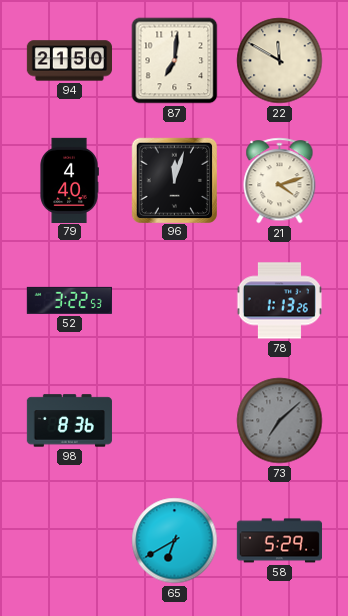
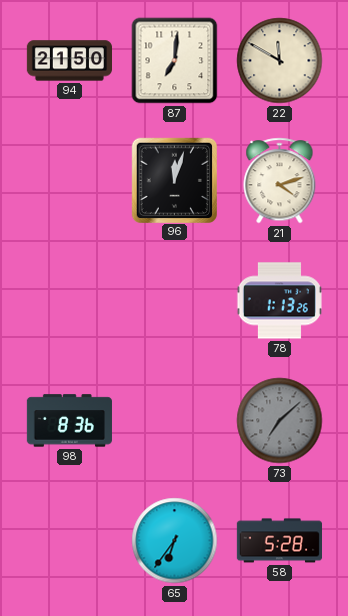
79: 4:40 -> none
52: 3:22 -> none
65: 6:40 -> 6:36
58: 5:29 -> 5:28
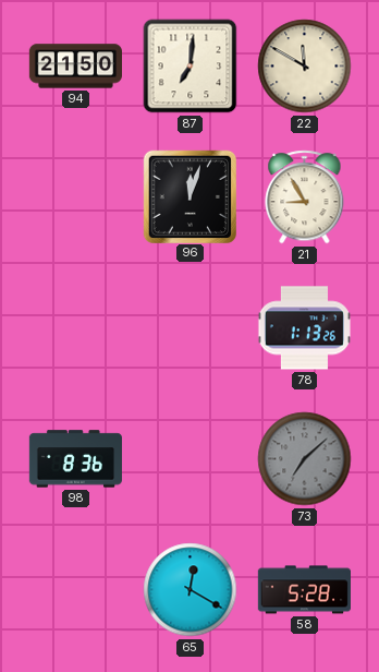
21: 4:12 -> 8:55
65: 6:36 -> 12:20
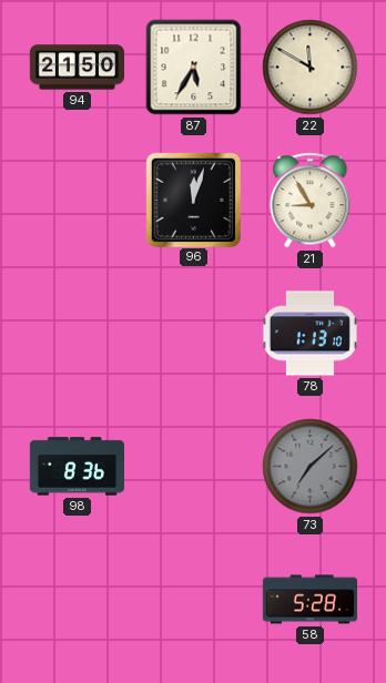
87: 7:01 -> 5:35
78: 1:13:26 -> 1:13:10
65: 12:20 -> none
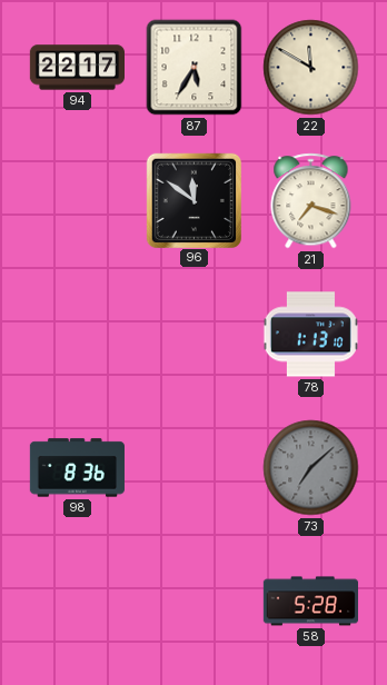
94: 21:50 -> 22:17
96: 12:03 -> 11:51
21: 8:55 -> 7:18
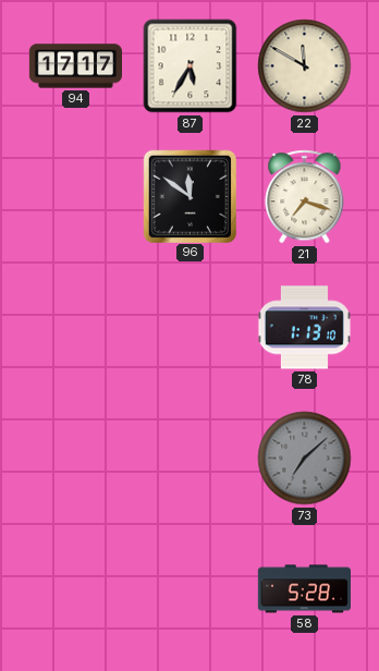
94: 22:17 -> 17:17
98: 8:36 -> none
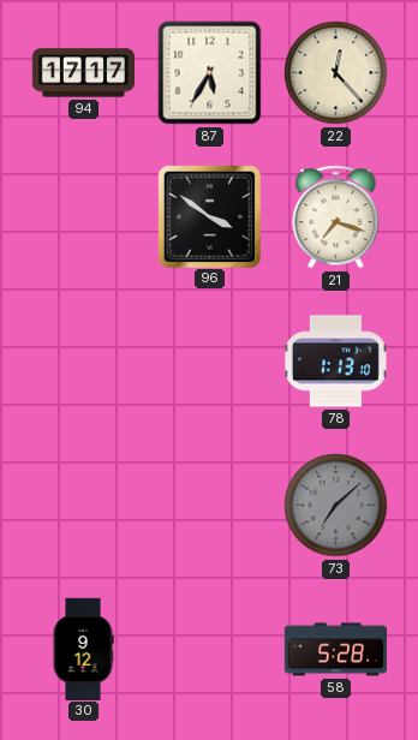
22: 11:50 -> 12:23
96: 11:51 -> 3:51
30: none -> 9:12
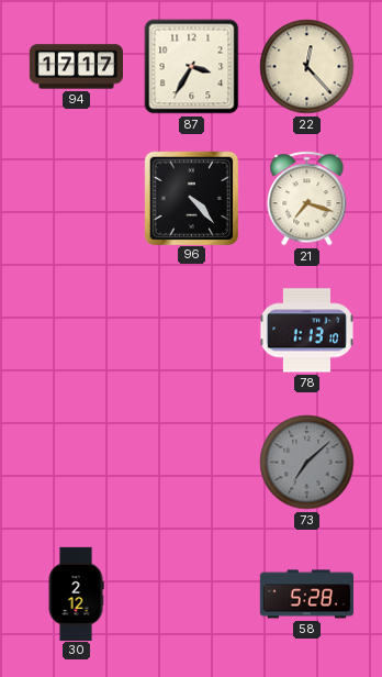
87: 5:35 -> 3:35
96: 3:51 -> 4:23
30: 9:12 -> 2:12
